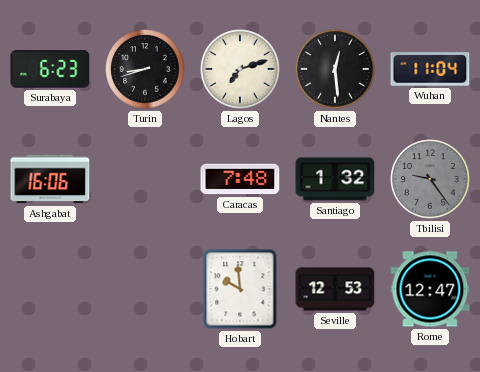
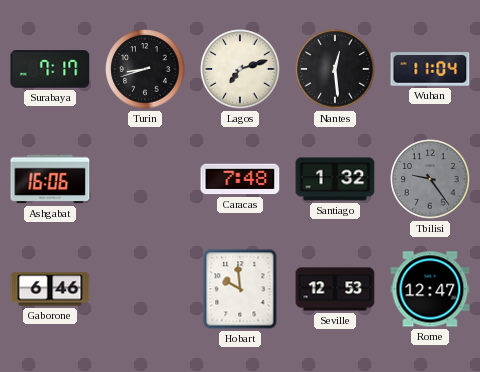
Surabaya: 6:23 -> 7:17
Gaborone: none -> 6:46
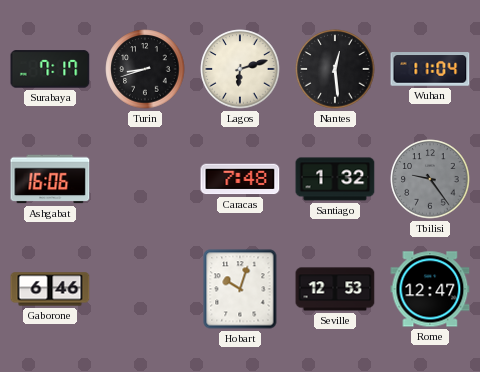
Lagos: 7:12 -> 6:12
Hobart: 9:59 -> 10:03
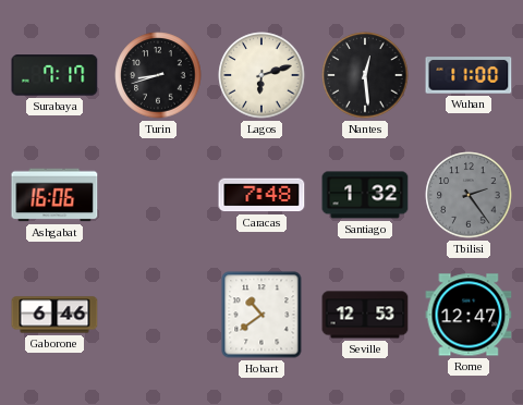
Wuhan: 11:04 -> 11:00
Tbilisi: 9:24 -> 2:24
Hobart: 10:03 -> 10:39
